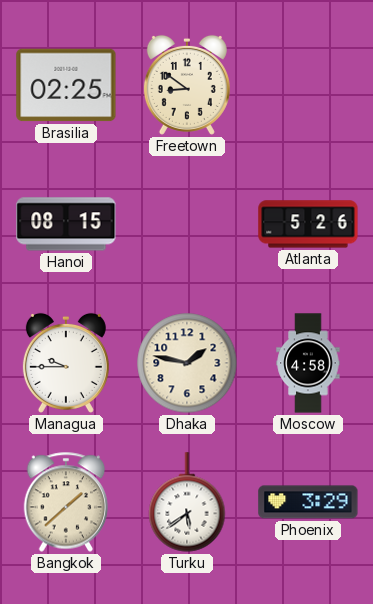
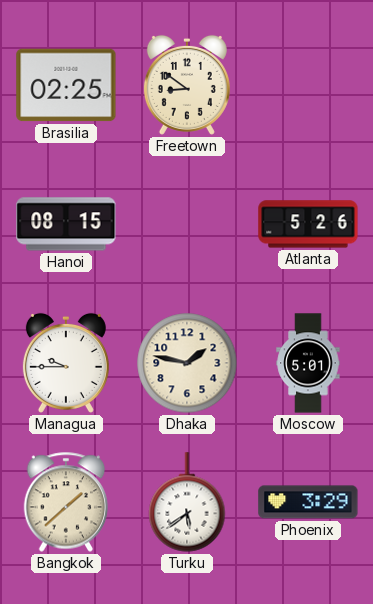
Moscow: 4:58 -> 5:01
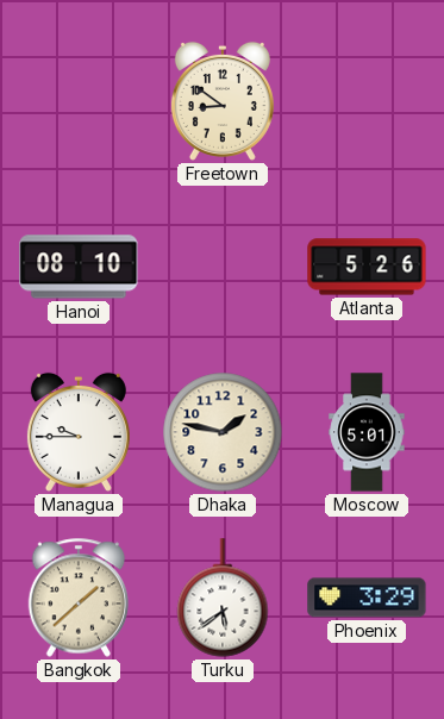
Brasilia: 02:25 -> none
Hanoi: 08:15 -> 08:10
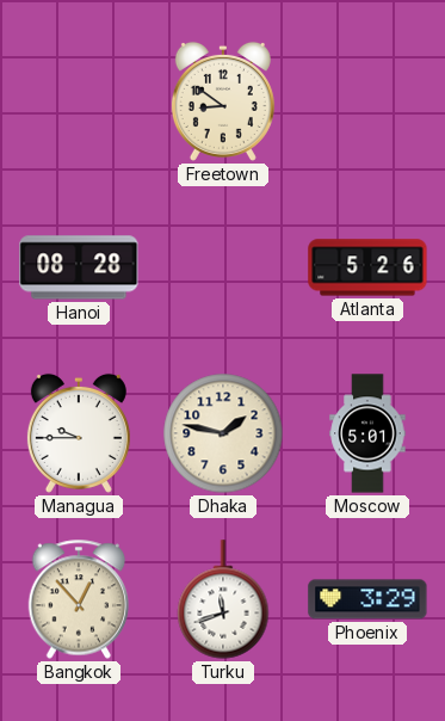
Hanoi: 08:10 -> 08:28
Bangkok: 1:38 -> 12:53
Turku: 5:39 -> 11:42
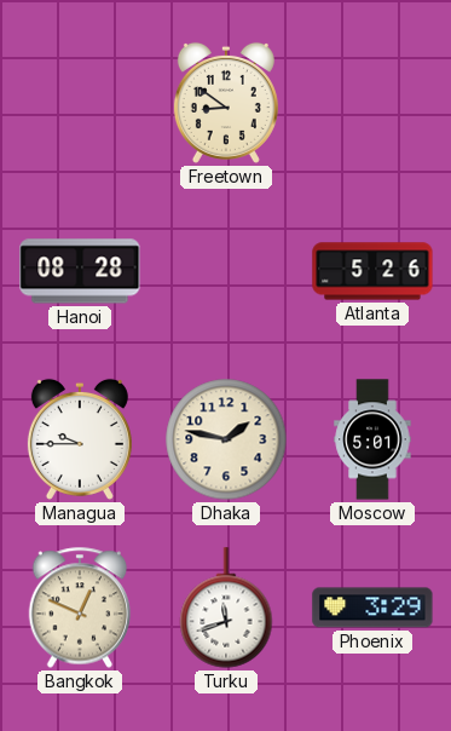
Bangkok: 12:53 -> 12:49
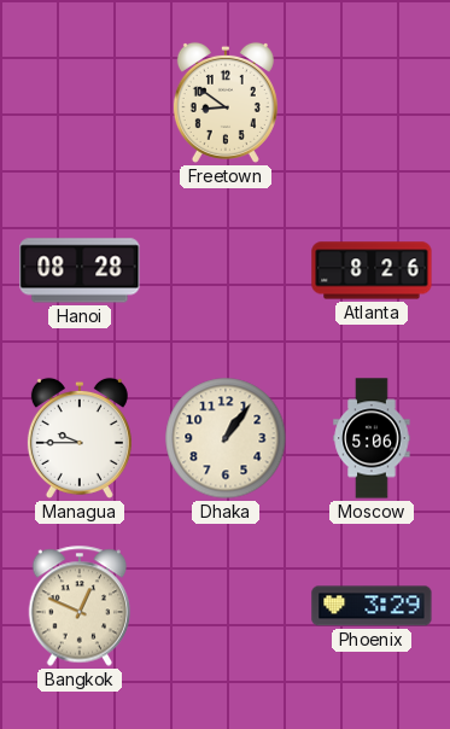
Atlanta: 5:26 -> 8:26
Dhaka: 1:47 -> 1:06
Moscow: 5:01 -> 5:06
Turku: 11:42 -> none
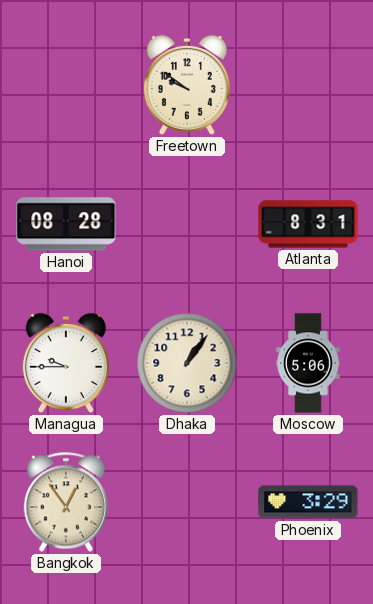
Freetown: 8:51 -> 9:51
Atlanta: 8:26 -> 8:31
Bangkok: 12:49 -> 12:54
